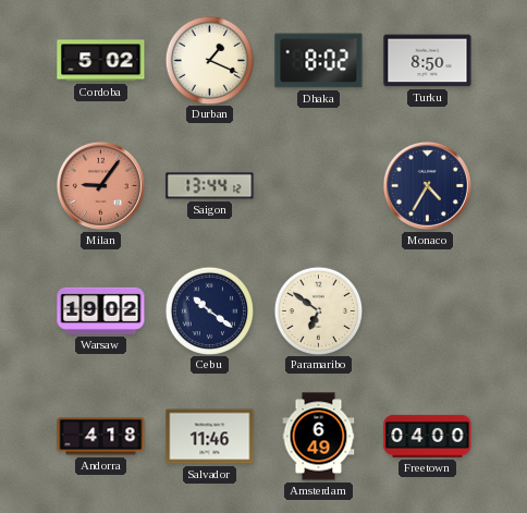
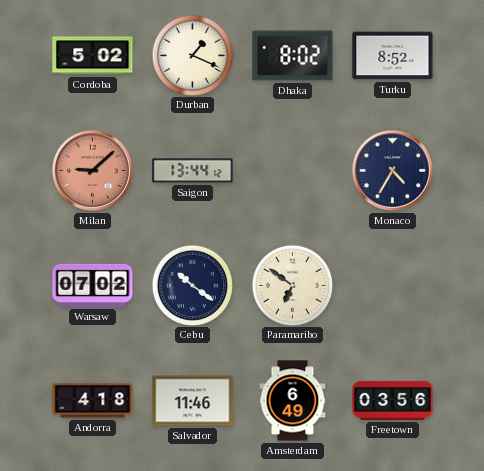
Turku: 8:50 -> 8:52
Milan: 9:06 -> 9:08
Warsaw: 19:02 -> 07:02
Freetown: 04:00 -> 03:56
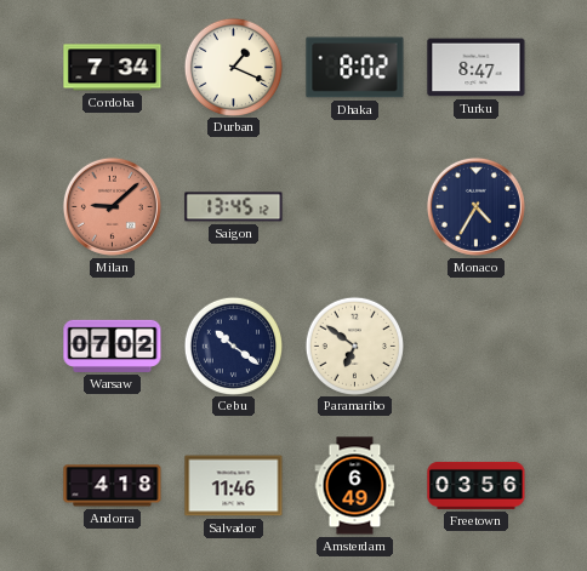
Cordoba: 5:02 -> 7:34
Turku: 8:52 -> 8:47
Saigon: 13:44 -> 13:45
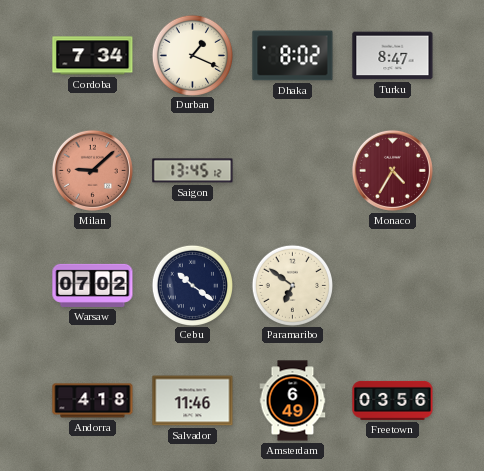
Monaco dial: navy -> burgundy
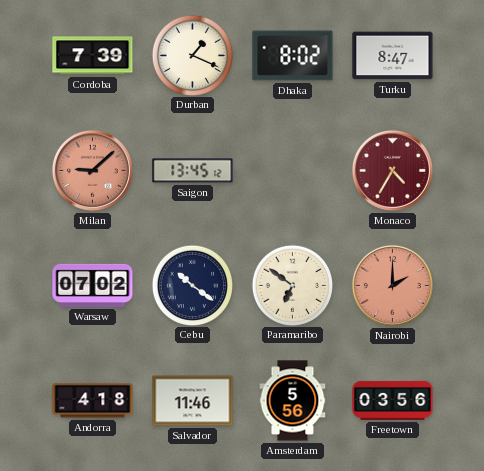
Cordoba: 7:34 -> 7:39
Nairobi: none -> 2:00
Amsterdam: 6:49 -> 5:56
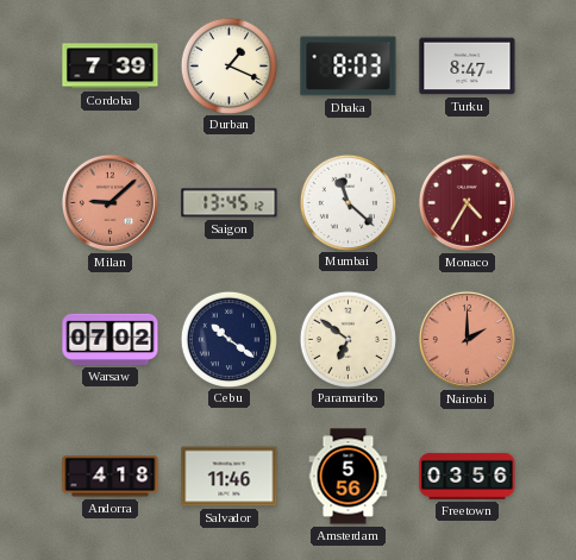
Dhaka: 8:02 -> 8:03
Mumbai: none -> 11:22
